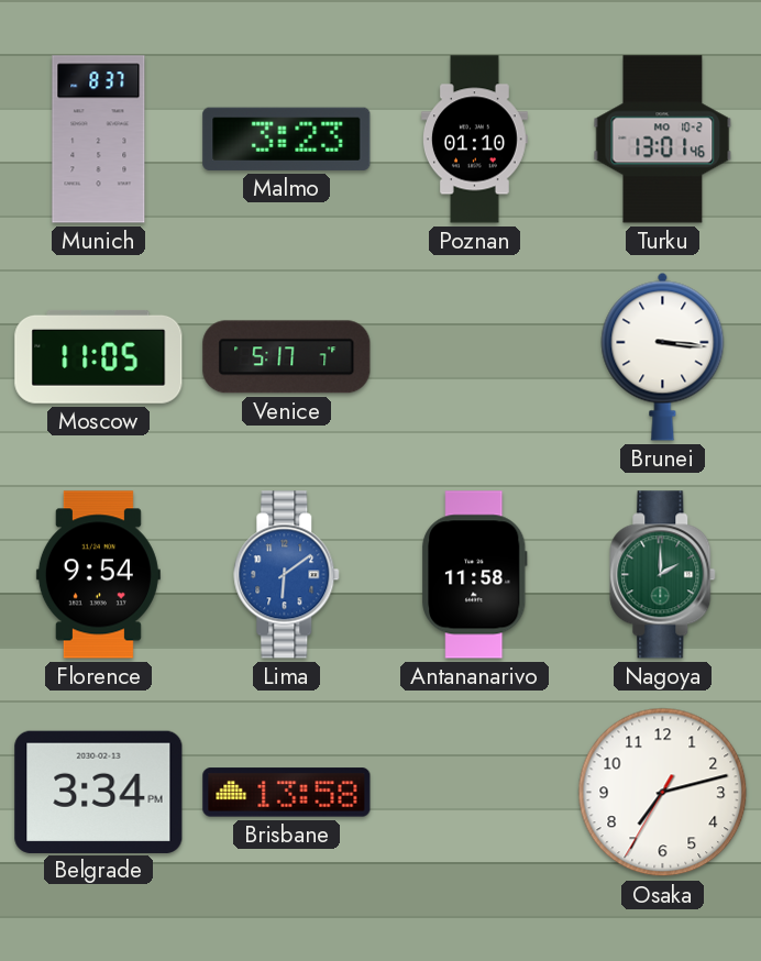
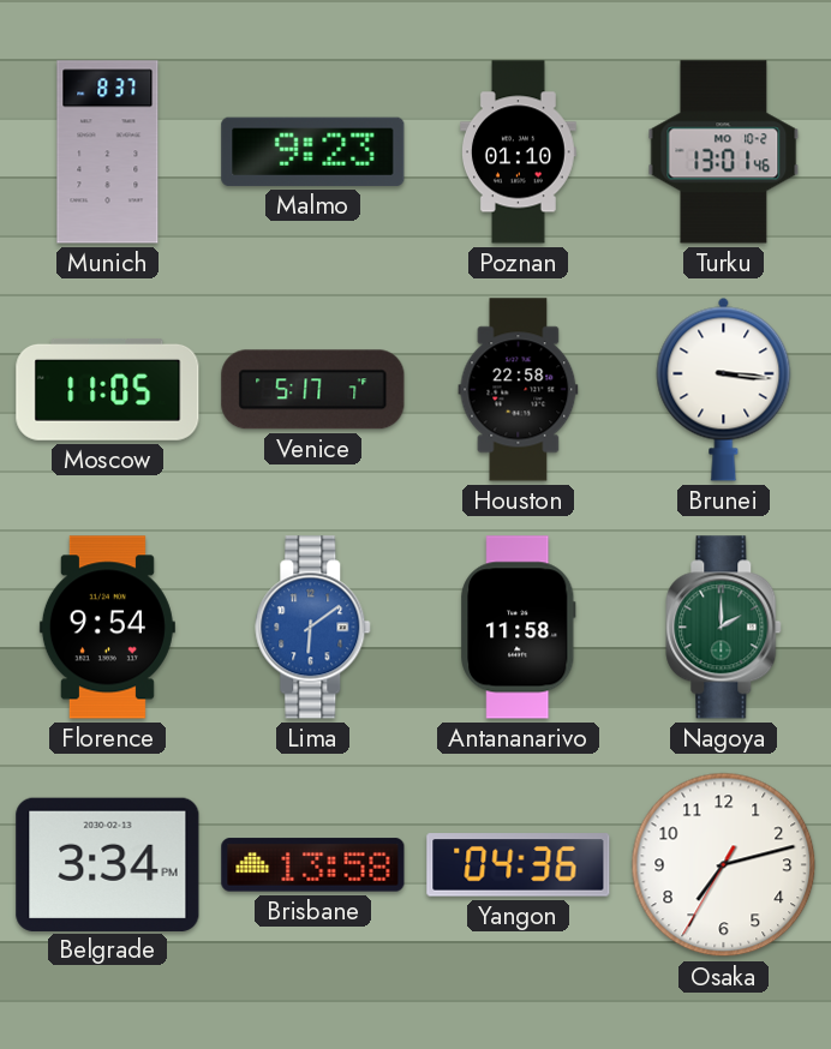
Malmo: 3:23 -> 9:23
Houston: none -> 22:58
Yangon: none -> 04:36
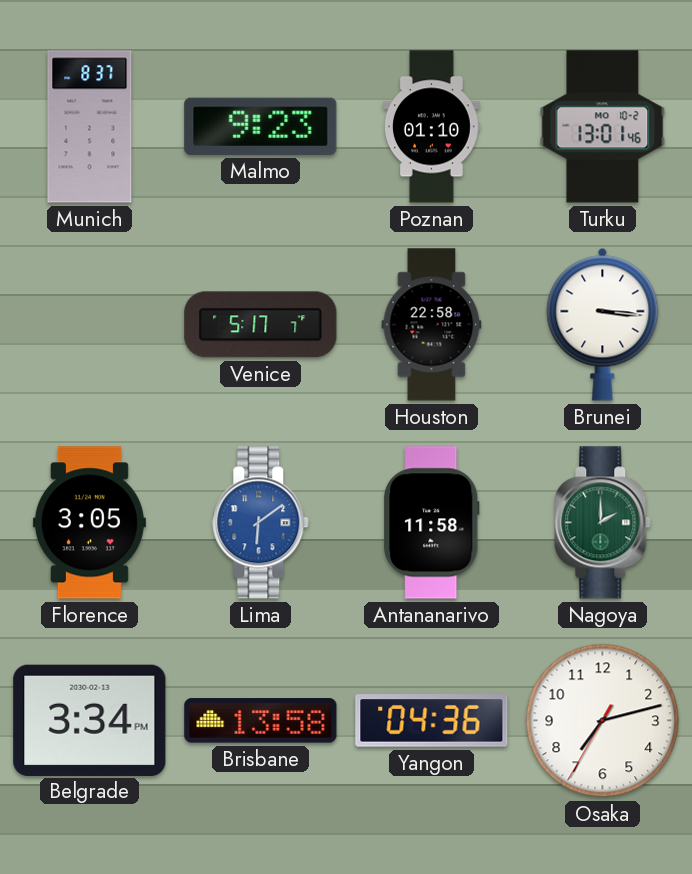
Moscow: 11:05 -> none
Florence: 9:54 -> 3:05
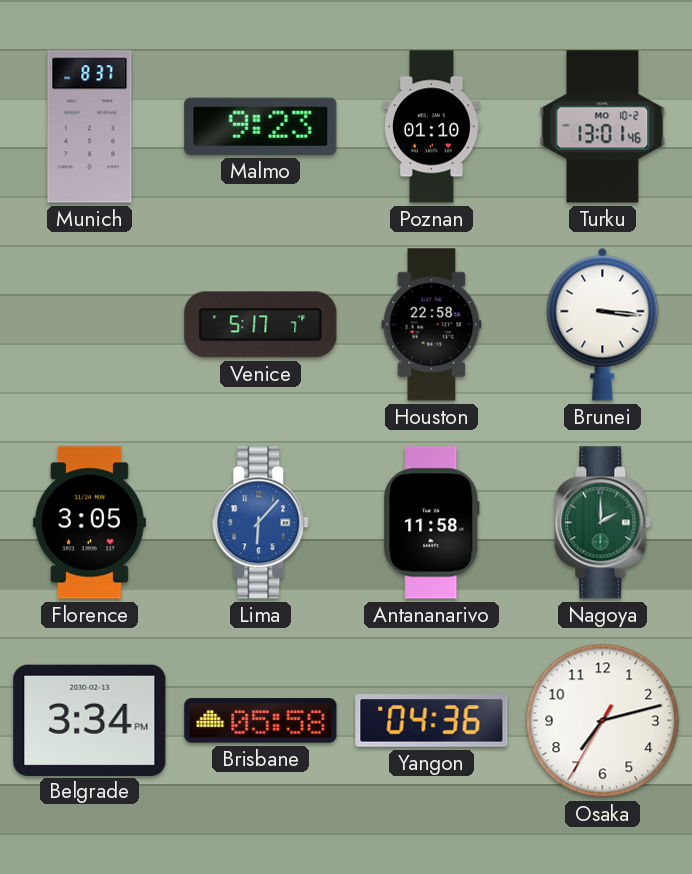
Lima: 6:09 -> 6:07
Brisbane: 13:58 -> 05:58
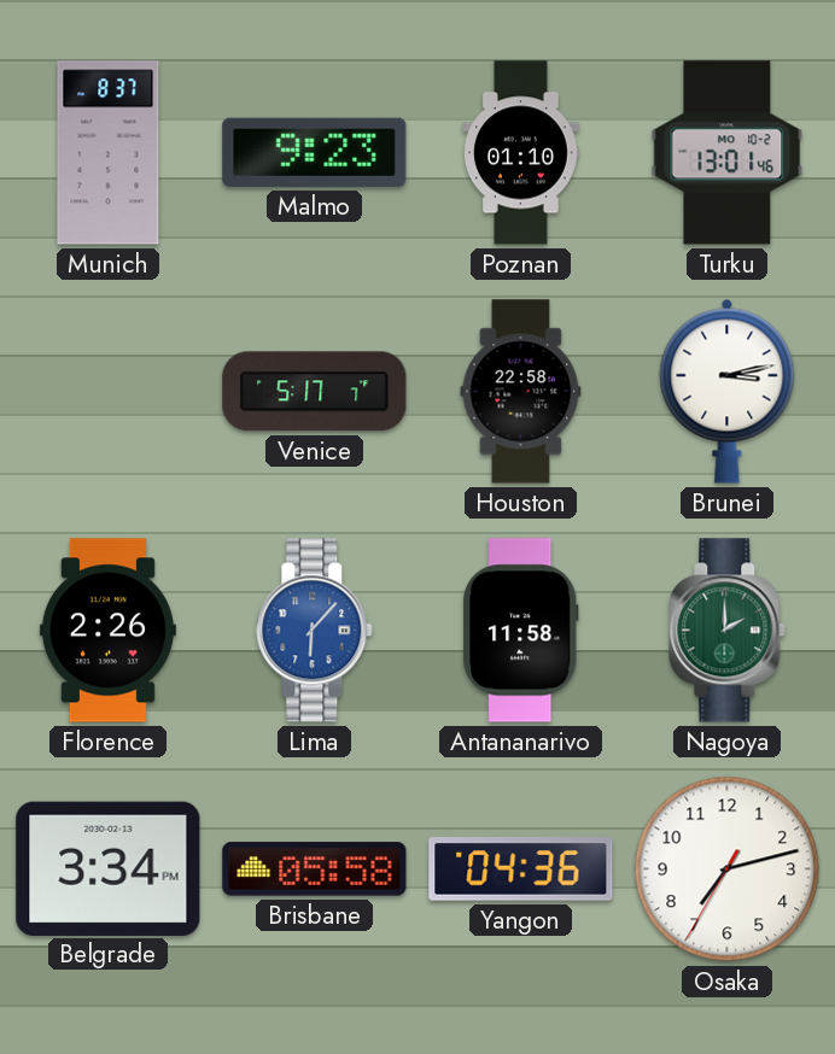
Brunei: 3:16 -> 3:13
Florence: 3:05 -> 2:26
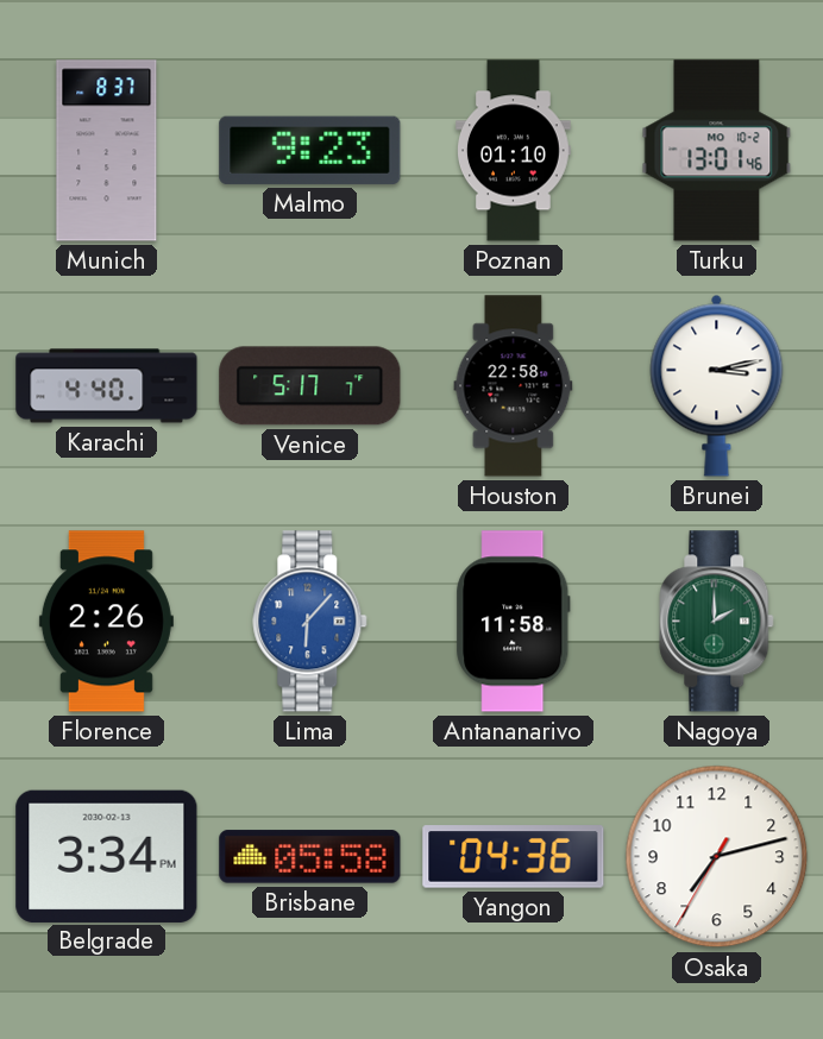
Karachi: none -> 4:40
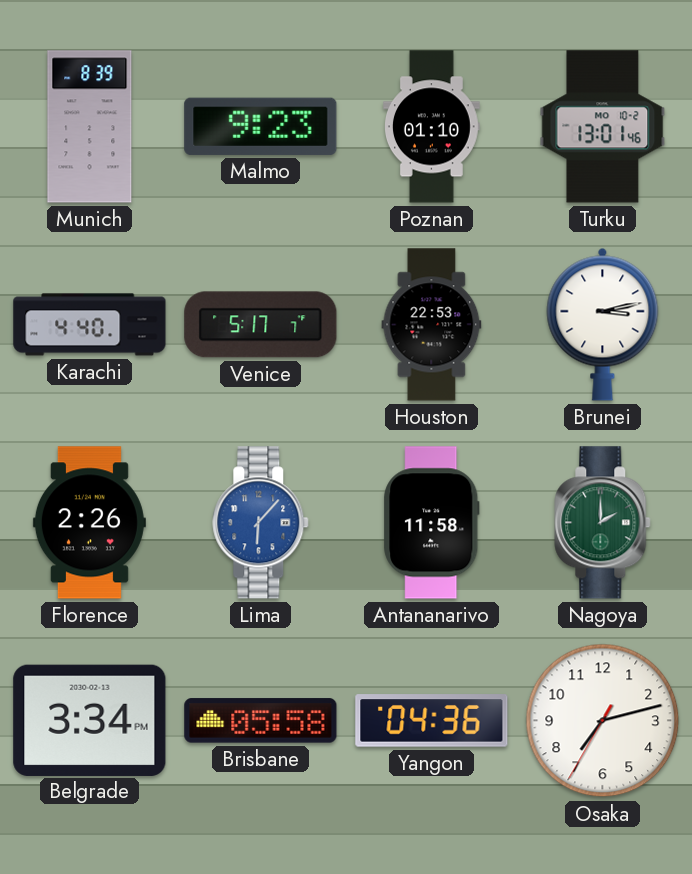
Munich: 8:37 -> 8:39
Houston: 22:58 -> 22:53
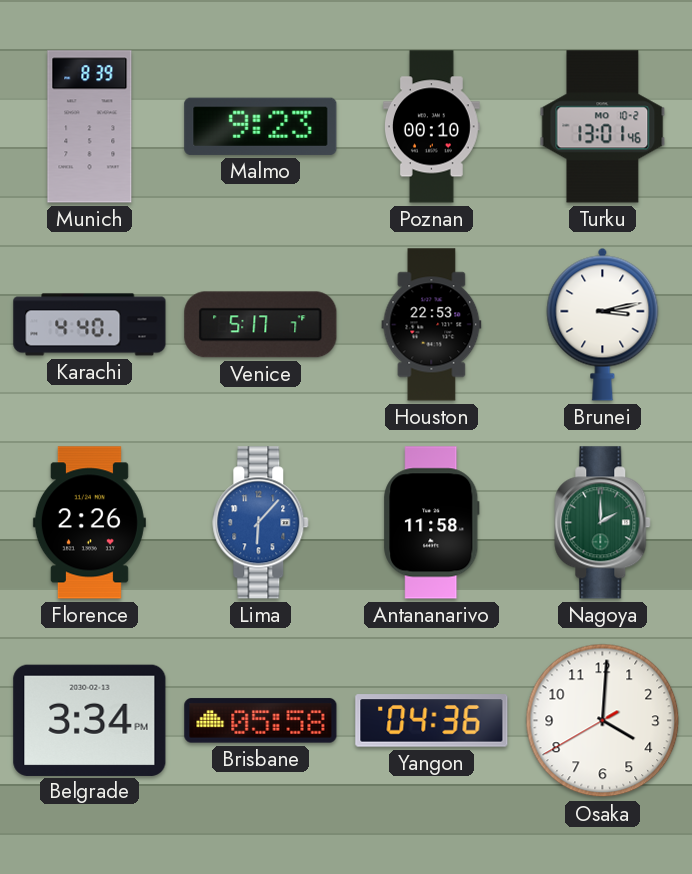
Poznan: 01:10 -> 00:10
Osaka: 7:12 -> 4:00
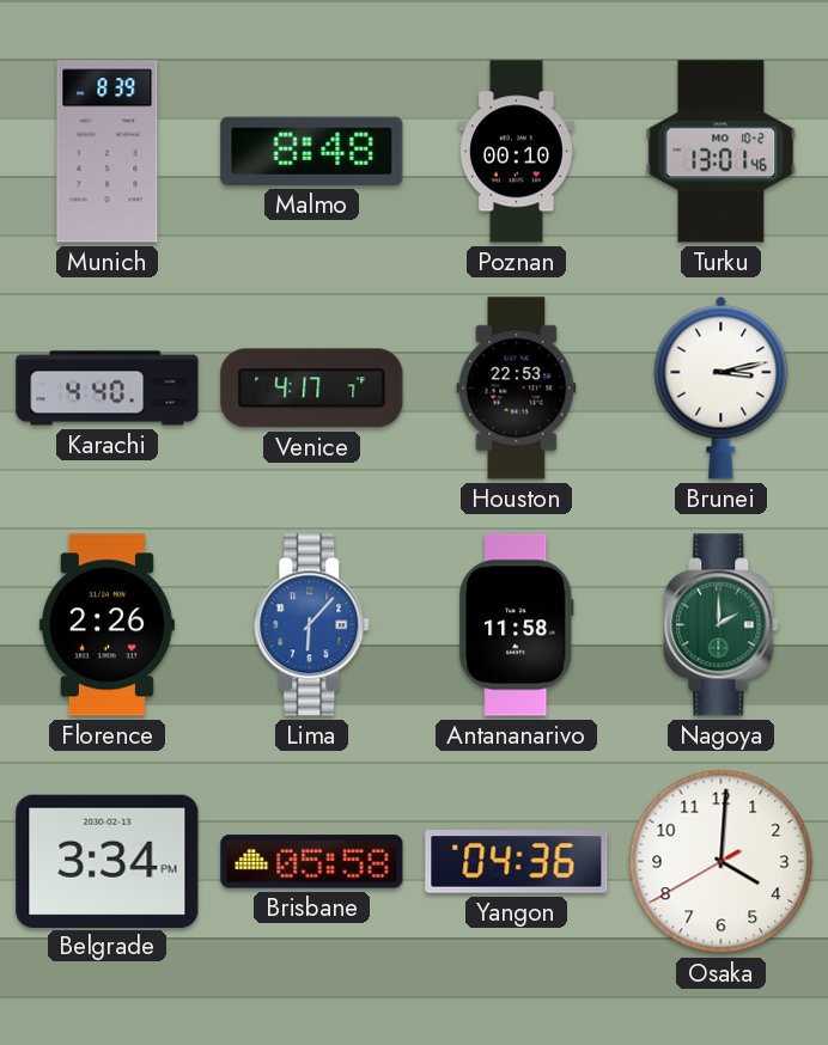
Malmo: 9:23 -> 8:48
Venice: 5:17 -> 4:17
